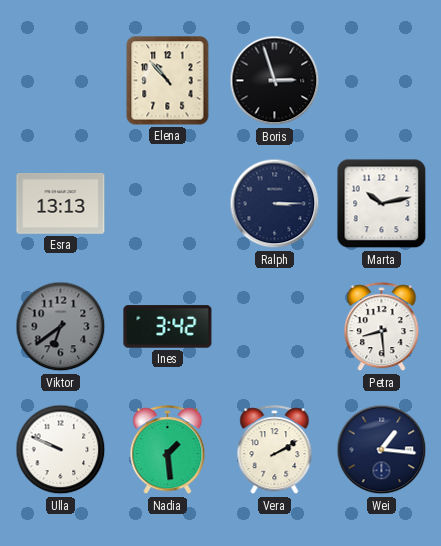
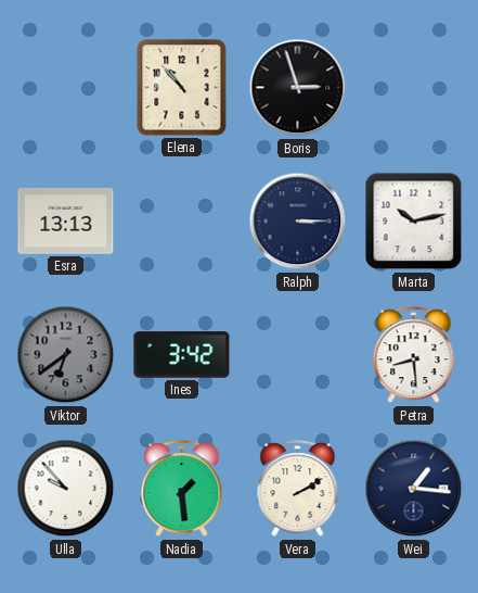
Ulla: 9:49 -> 9:53
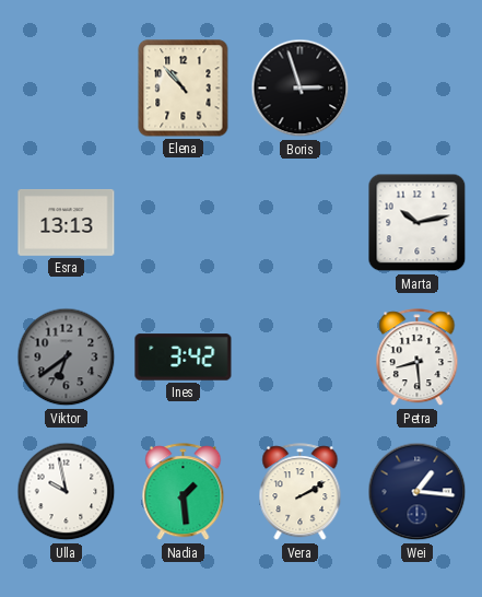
Ralph: 3:15 -> none
Ulla: 9:53 -> 9:58
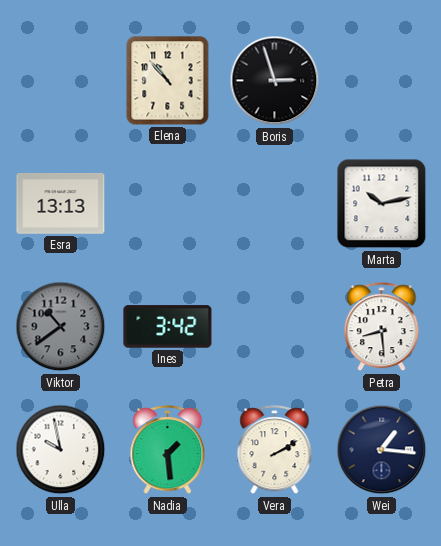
Viktor: 6:39 -> 10:39
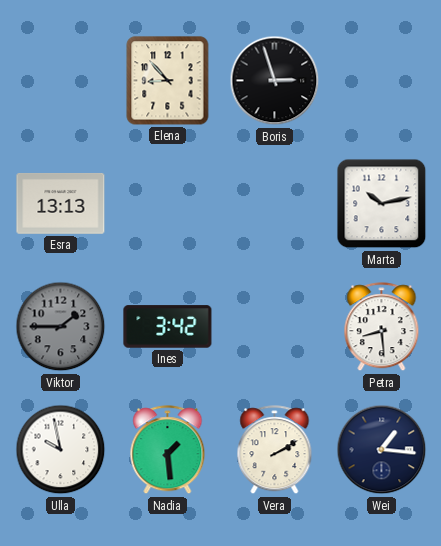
Elena: 10:53 -> 8:53
Viktor: 10:39 -> 1:45
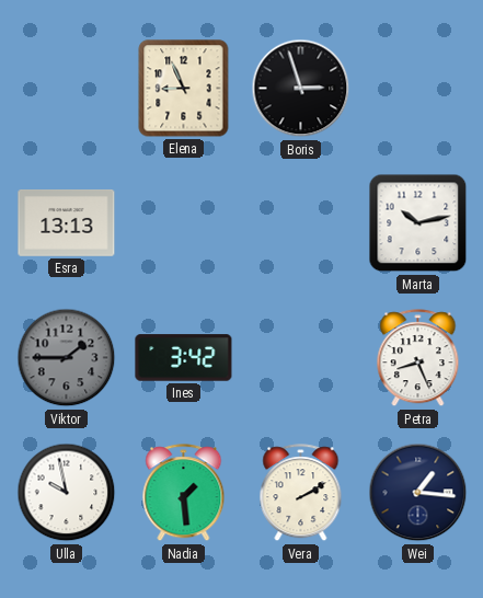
Elena: 8:53 -> 8:56
Petra: 8:29 -> 8:26
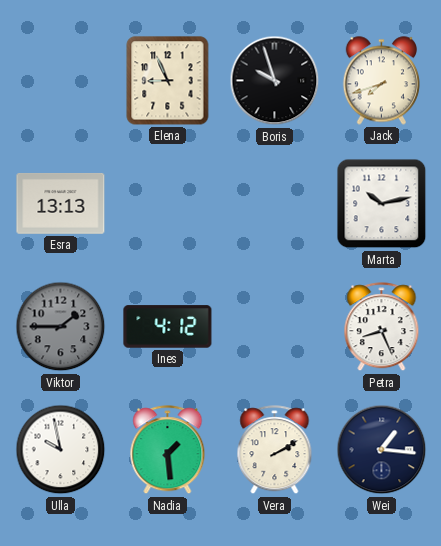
Boris: 2:57 -> 9:57
Jack: none -> 7:42
Ines: 3:42 -> 4:12
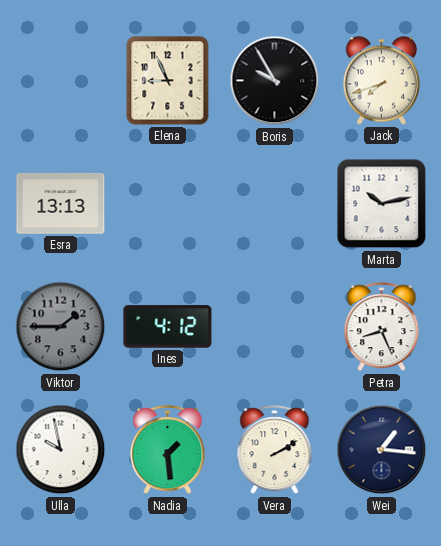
Boris: 9:57 -> 9:55
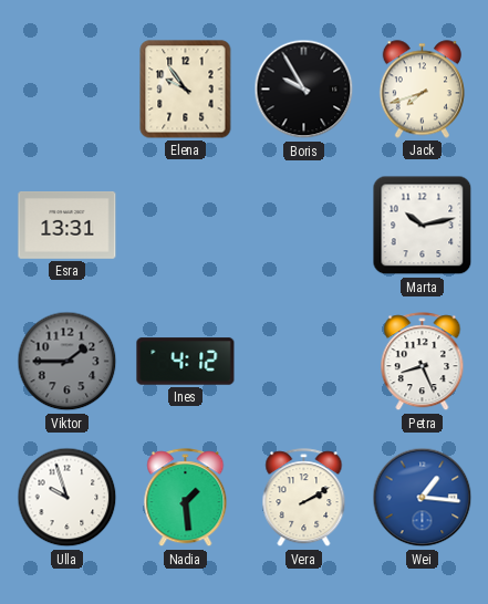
Elena: 8:56 -> 9:54
Esra: 13:13 -> 13:31
Ulla: 9:58 -> 9:57
Wei dial: navy -> blue
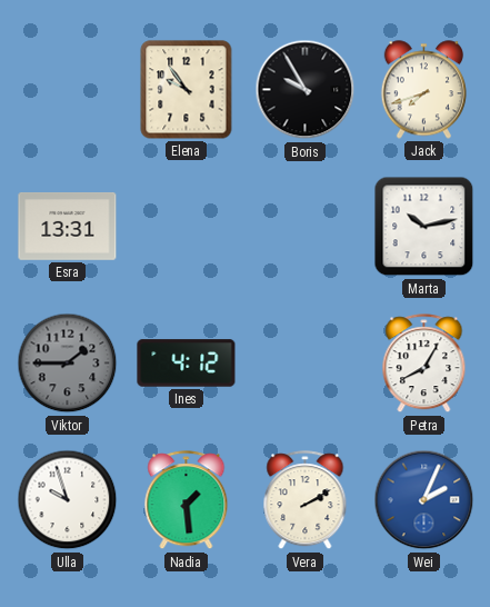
Petra: 8:26 -> 8:05
Wei: 1:16 -> 2:04
